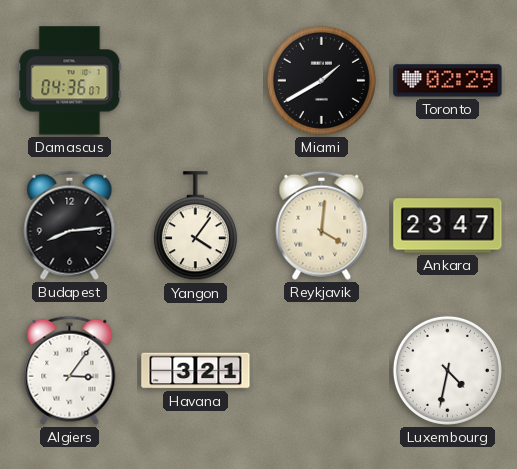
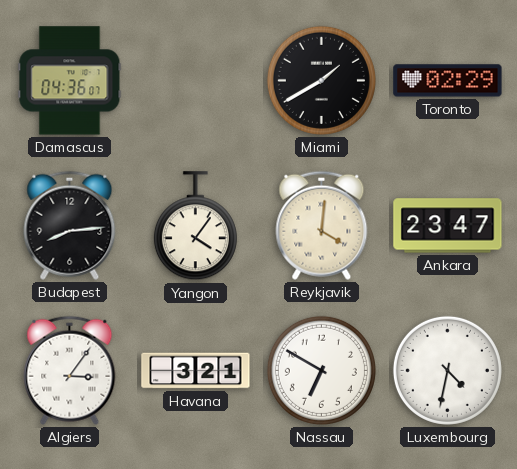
Nassau: none -> 6:50
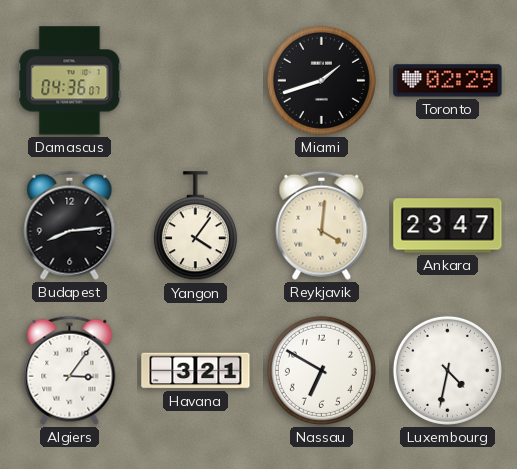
Miami: 1:40 -> 1:42
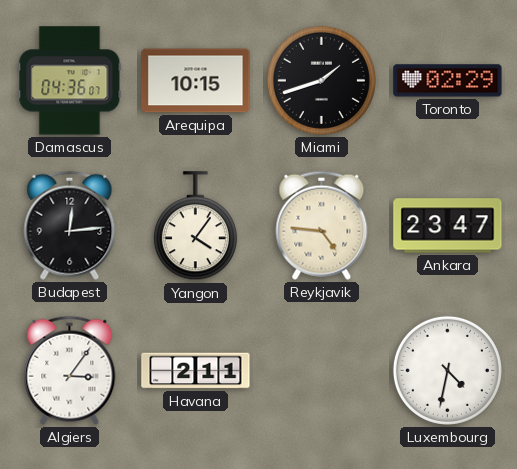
Arequipa: none -> 10:15
Budapest: 8:14 -> 12:14
Reykjavik: 4:01 -> 4:46
Havana: 3:21 -> 2:11
Nassau: 6:50 -> none
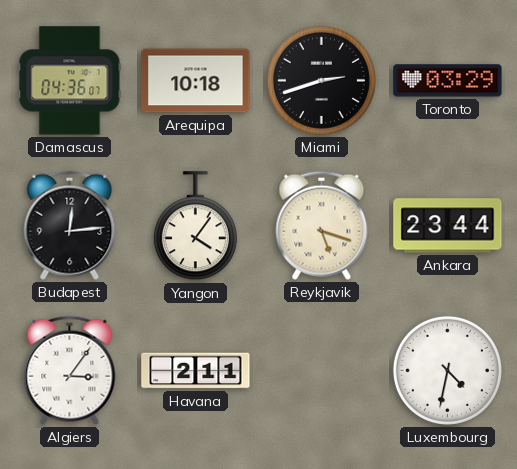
Arequipa: 10:15 -> 10:18
Miami: 1:42 -> 2:42
Toronto: 02:29 -> 03:29
Reykjavik: 4:46 -> 5:18
Ankara: 23:47 -> 23:44
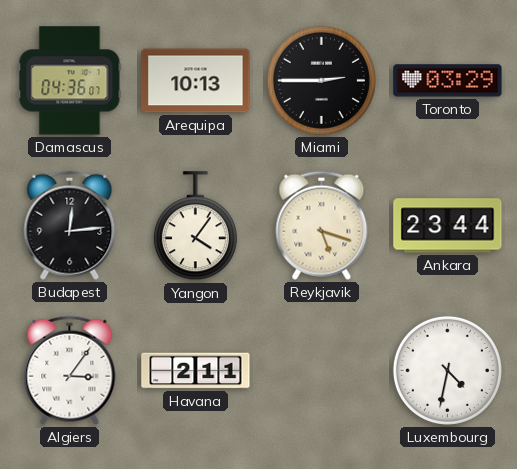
Arequipa: 10:18 -> 10:13
Miami: 2:42 -> 2:45
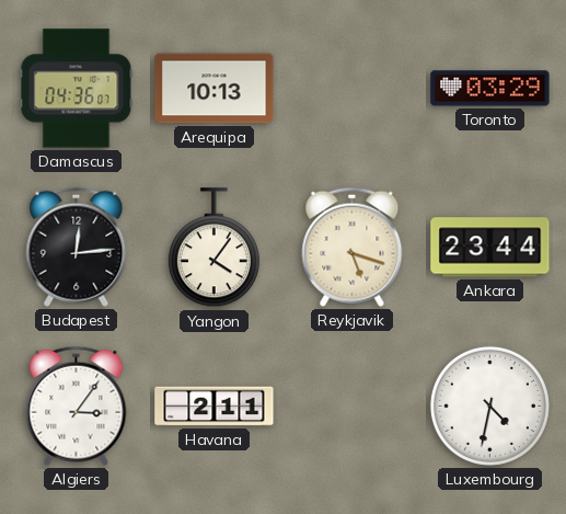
Miami: 2:45 -> none
